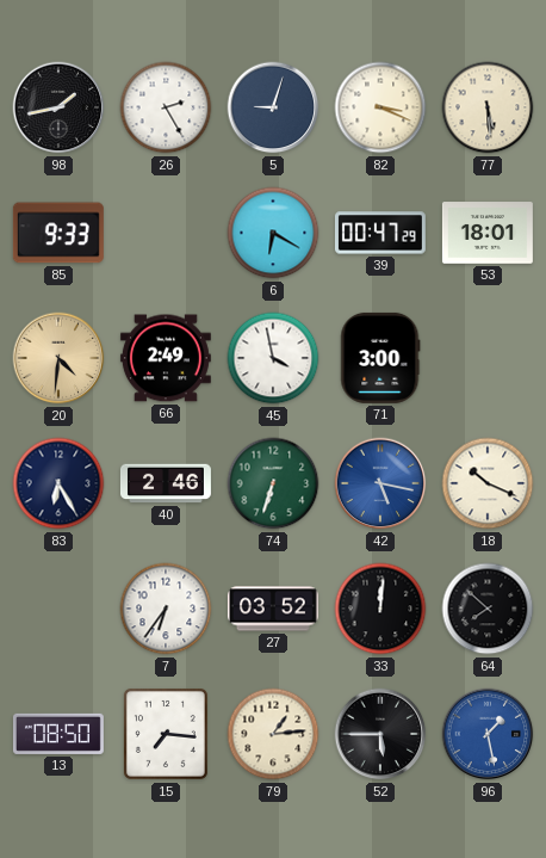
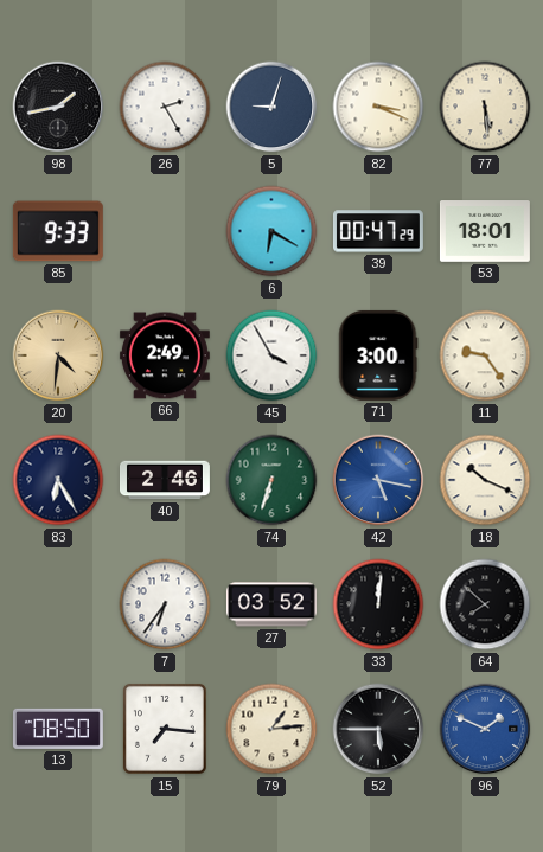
45: 3:58 -> 3:55
11: none -> 9:24
96: 1:28 -> 1:49
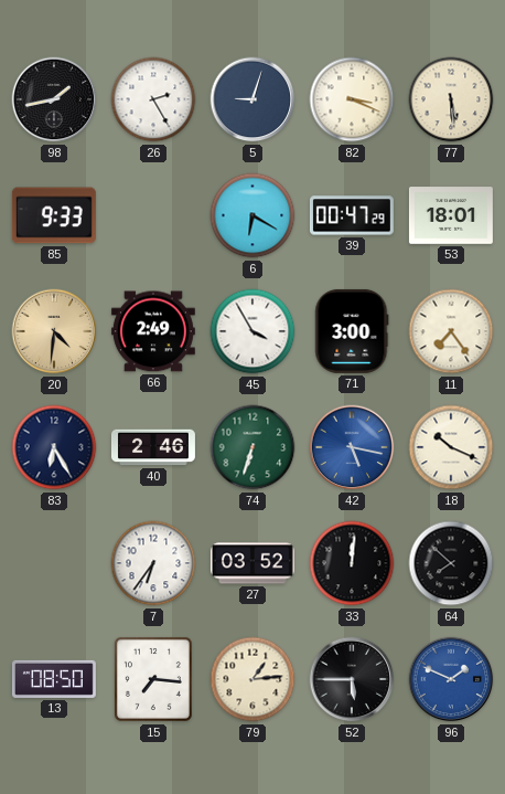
11: 9:24 -> 7:24
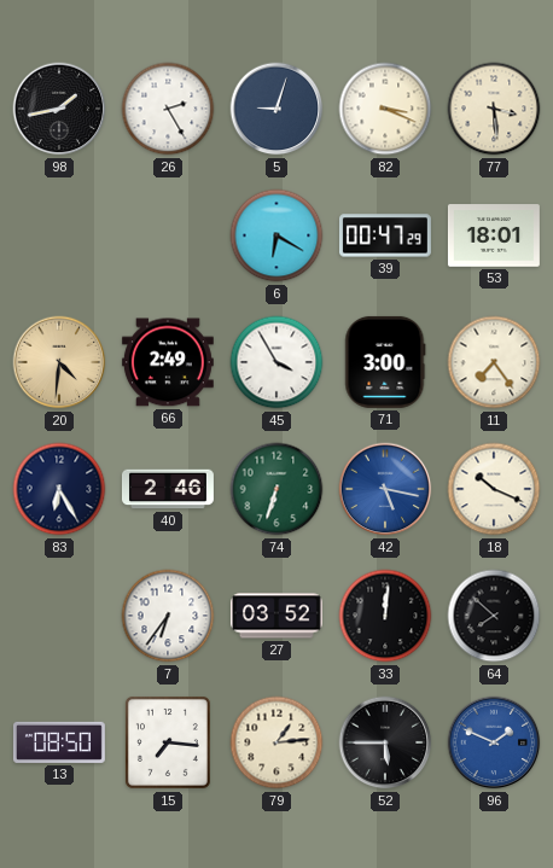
77: 5:29 -> 3:29
85: 9:33 -> none
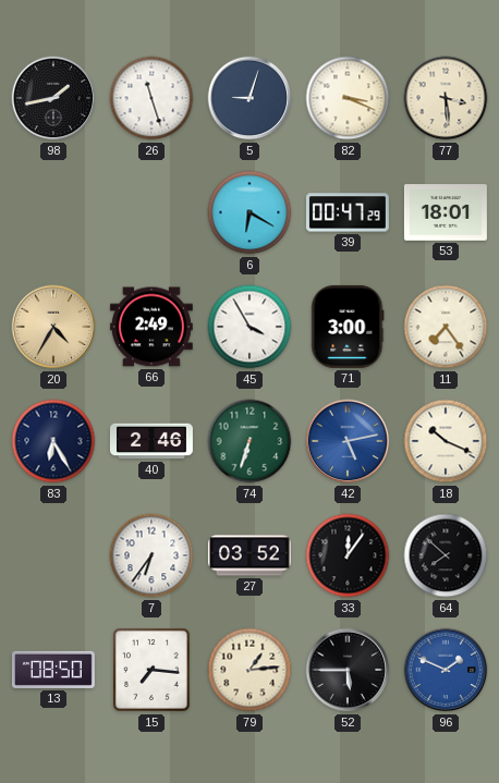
26: 2:25 -> 11:27
20: 4:31 -> 4:35
42: 5:17 -> 5:13
33: 12:01 -> 12:06
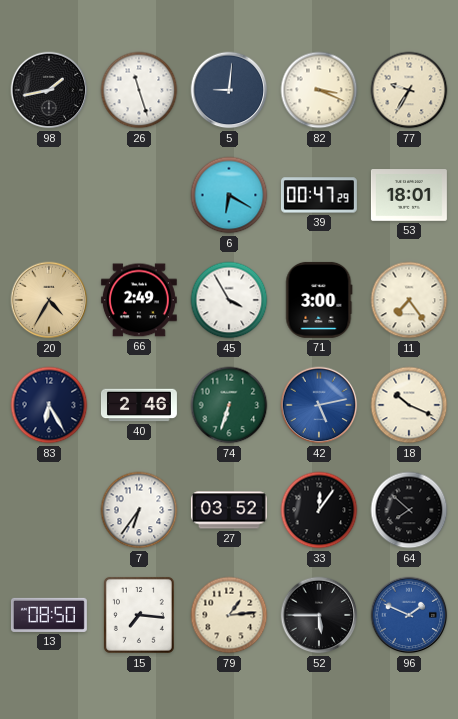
5: 9:03 -> 9:01
77: 3:29 -> 9:35
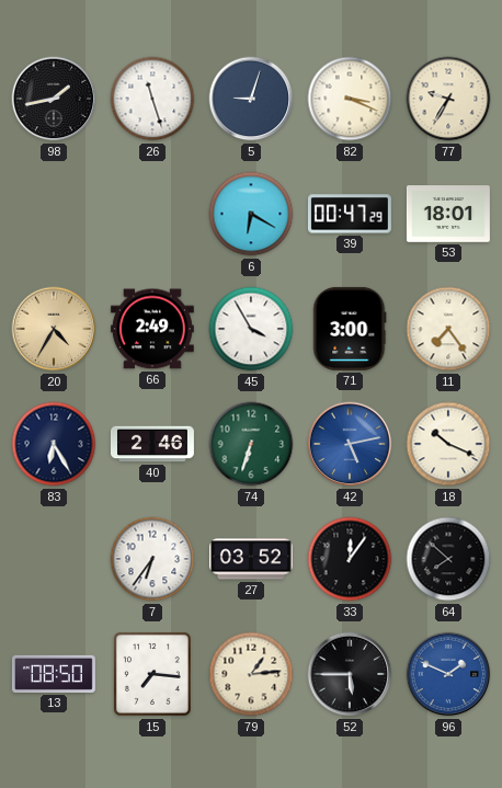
5: 9:01 -> 9:03
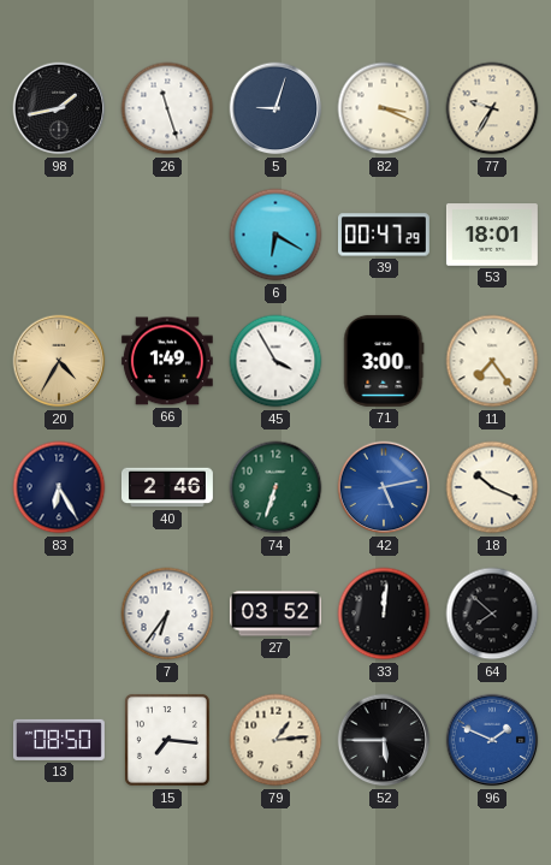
66: 2:49 -> 1:49
33: 12:06 -> 12:01
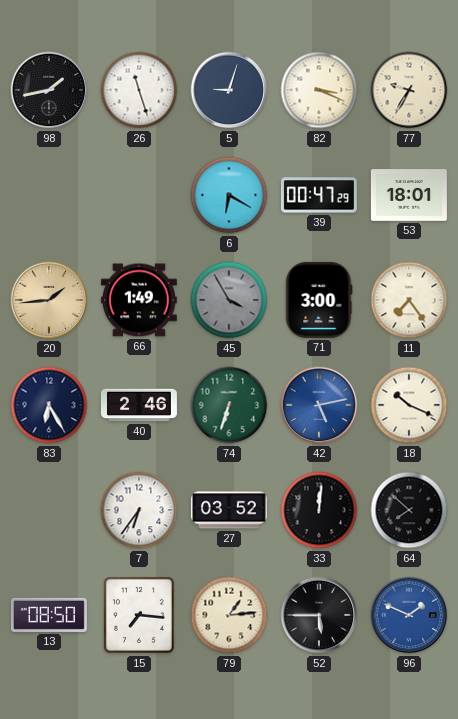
20: 4:35 -> 1:44
45 dial: white -> grey
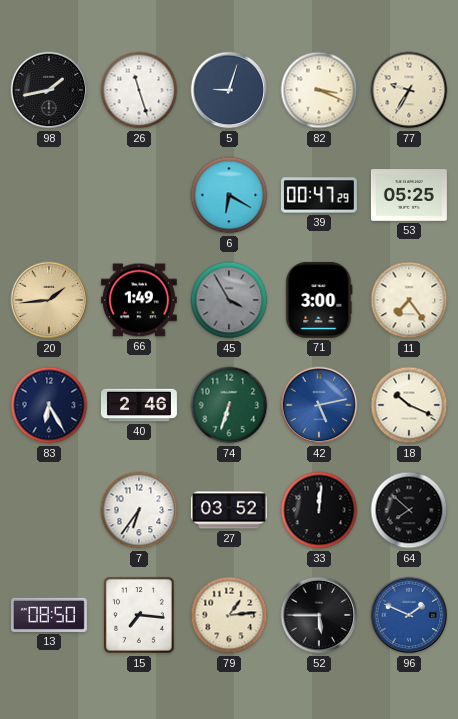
53: 18:01 -> 05:25
